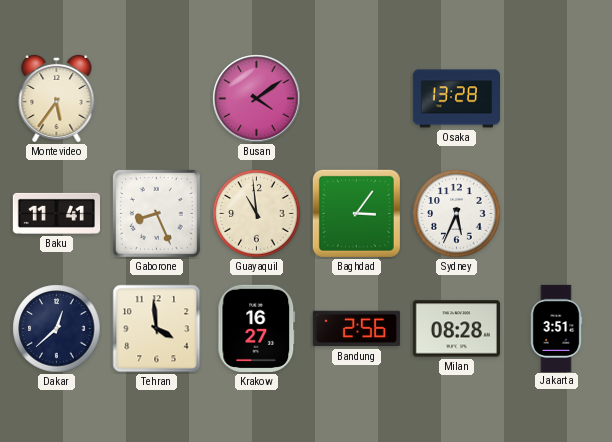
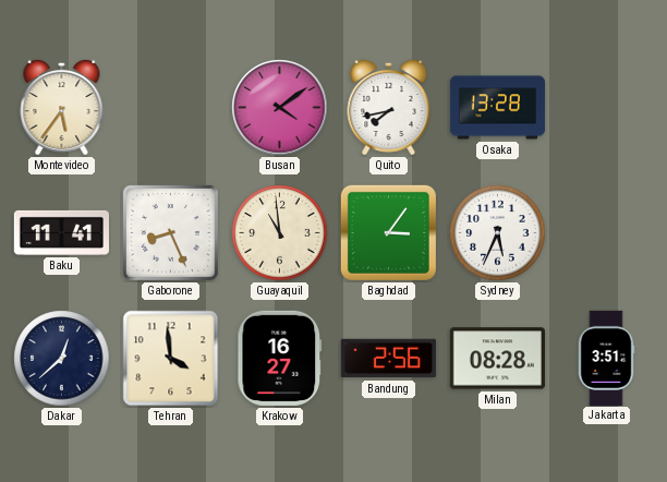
Quito: none -> 7:43
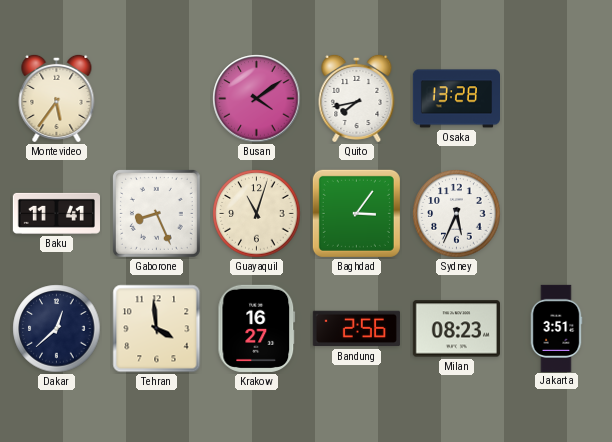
Guayaquil: 10:59 -> 11:03
Milan: 08:28 -> 08:23
